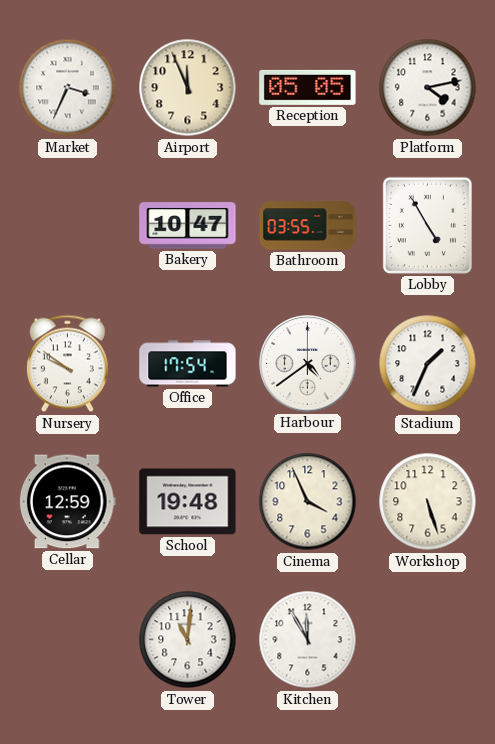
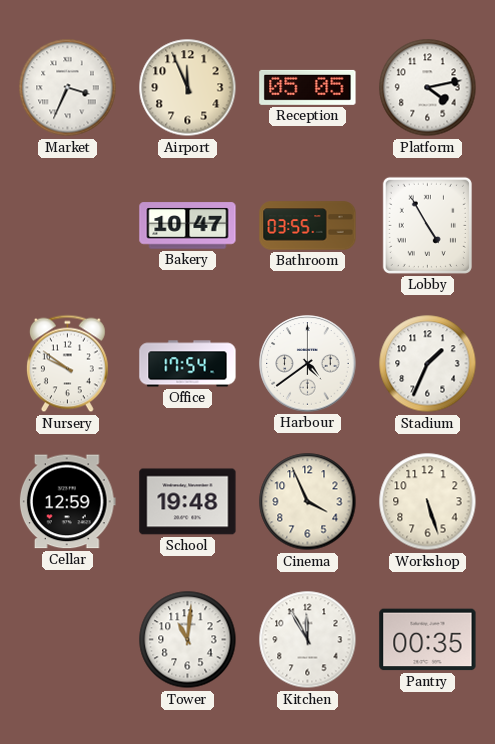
Pantry: none -> 00:35
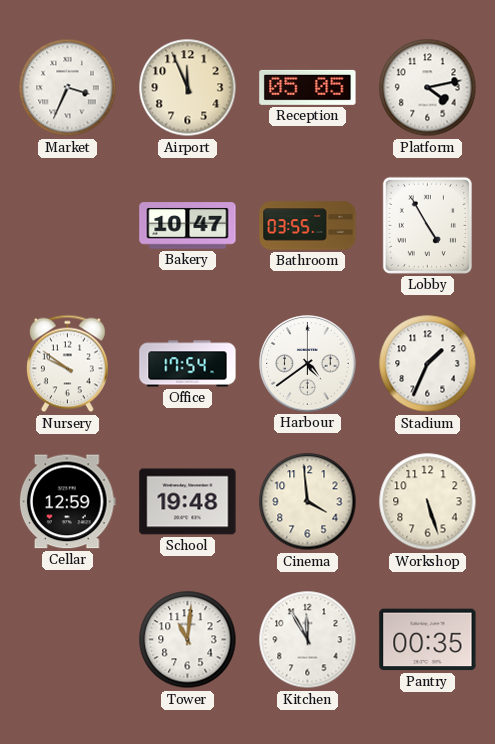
Cinema: 3:56 -> 3:59
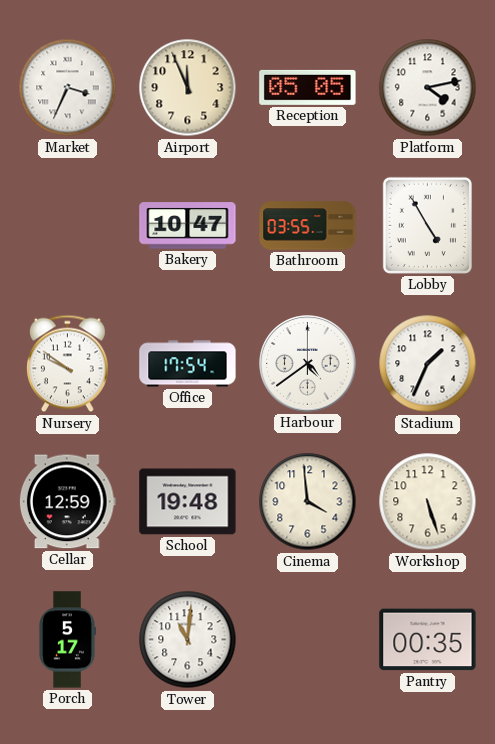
Porch: none -> 5:17
Kitchen: 11:55 -> none
